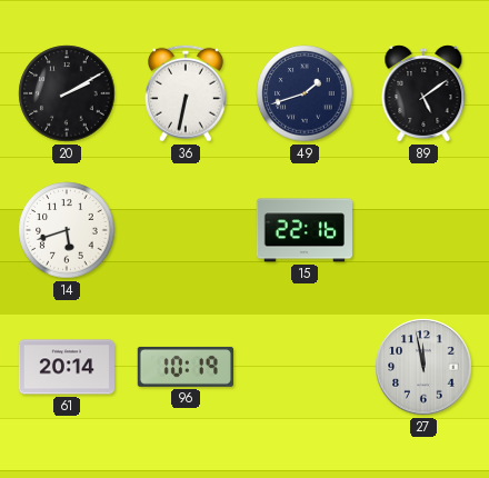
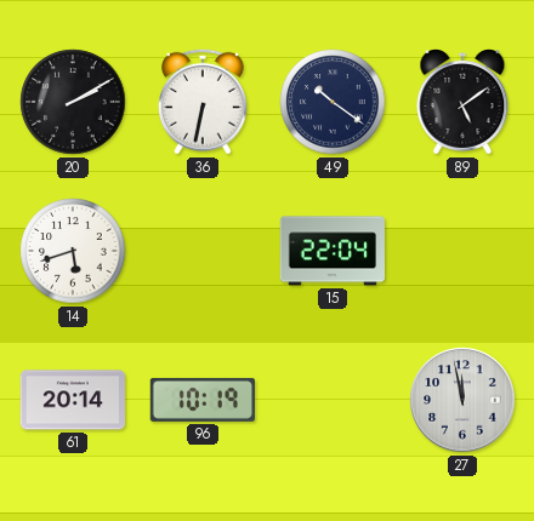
49: 1:42 -> 10:21
15: 22:16 -> 22:04
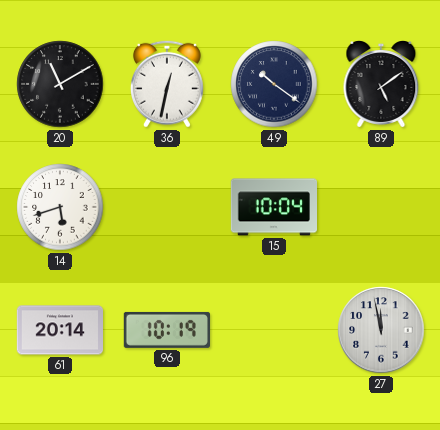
20: 2:10 -> 11:10
36: 6:32 -> 12:32
15: 22:04 -> 10:04
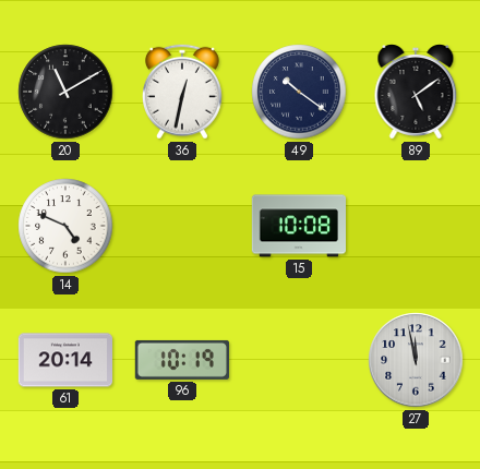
14: 5:42 -> 4:49
15: 10:04 -> 10:08
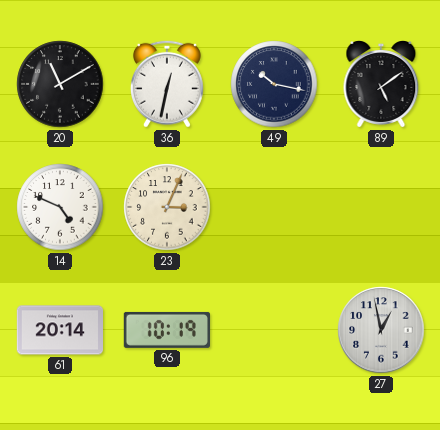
49: 10:21 -> 10:17
23: none -> 3:04
15: 10:08 -> none
27: 11:58 -> 12:58
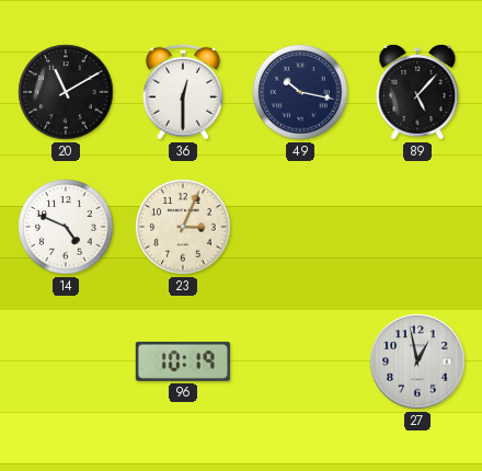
36: 12:32 -> 12:30
89: 5:09 -> 5:07
61: 20:14 -> none
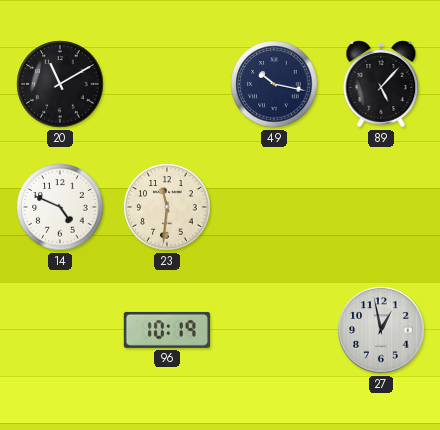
36: 12:30 -> none
23: 3:04 -> 11:31
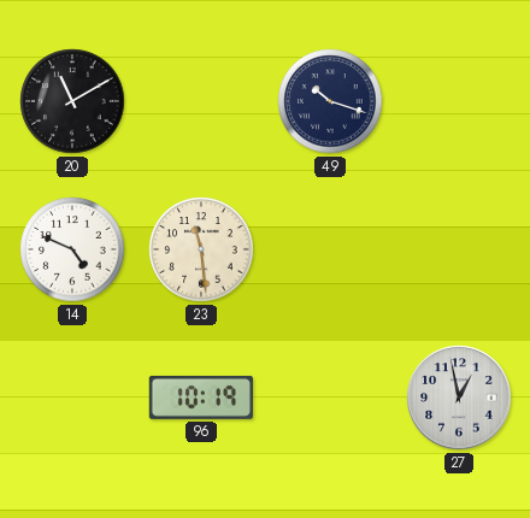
49: 10:17 -> 10:18
89: 5:07 -> none
23: 11:31 -> 11:29
